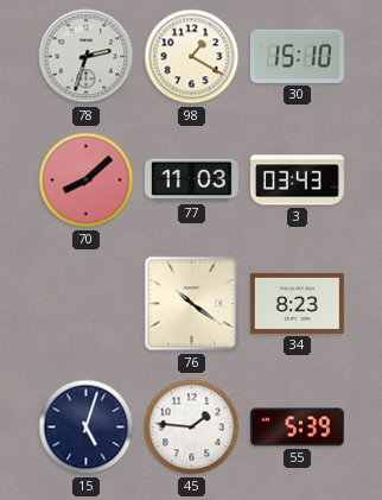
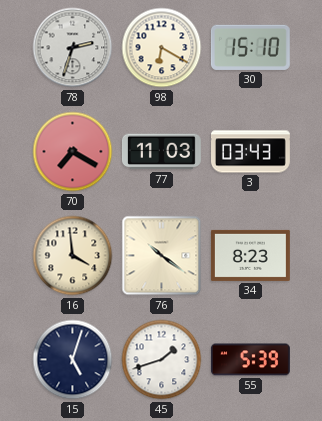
98: 1:20 -> 6:20
70: 8:08 -> 7:20
16: none -> 3:59
45: 1:46 -> 1:42
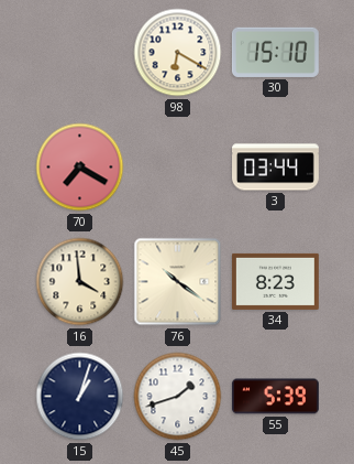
78: 2:33 -> none
77: 11:03 -> none
3: 03:43 -> 03:44
15: 5:03 -> 1:03
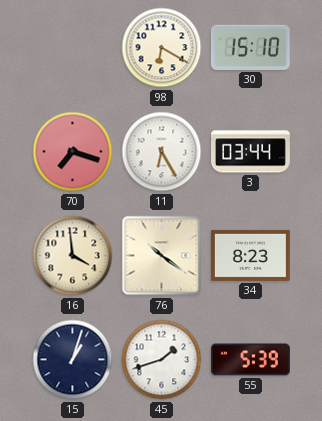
70: 7:20 -> 7:18
11: none -> 6:25
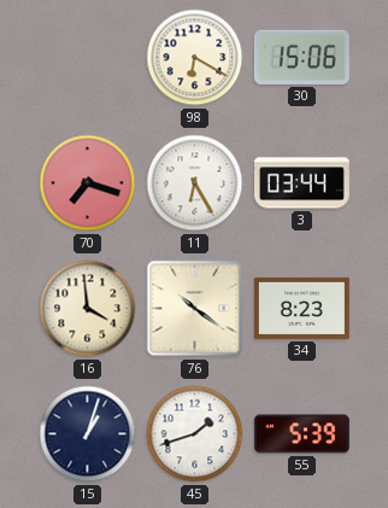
30: 15:10 -> 15:06
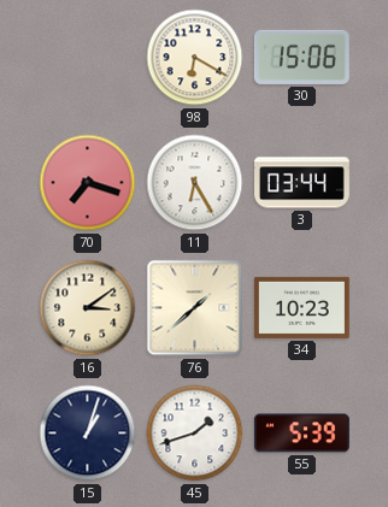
16: 3:59 -> 3:09
76: 10:21 -> 1:38
34: 8:23 -> 10:23
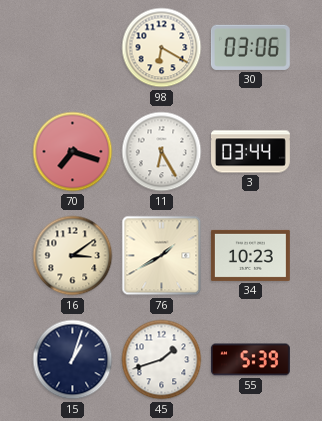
30: 15:06 -> 03:06
76: 1:38 -> 1:40
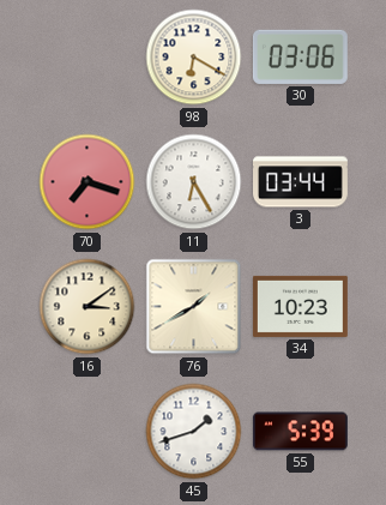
15: 1:03 -> none
